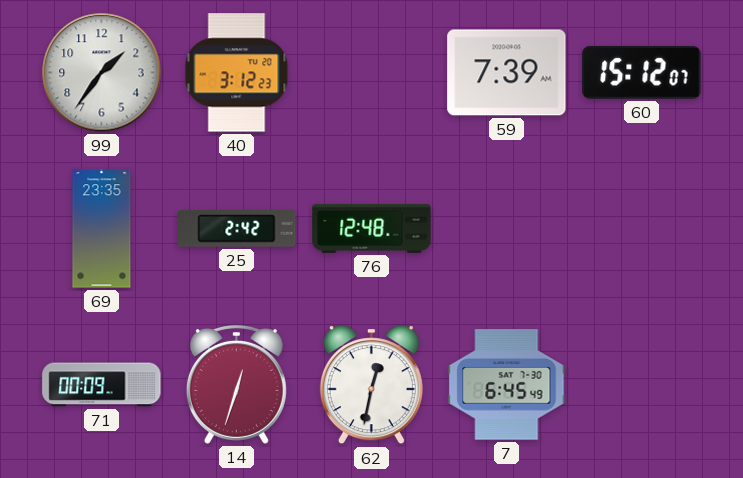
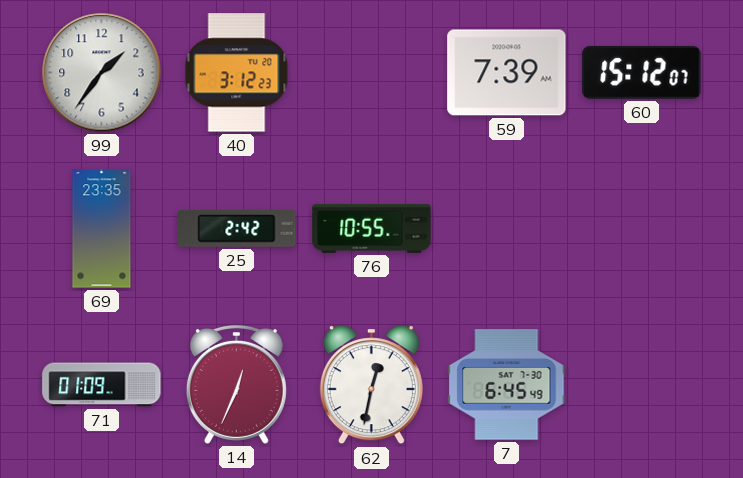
76: 12:48 -> 10:55
71: 00:09 -> 01:09
14: 12:33 -> 12:34
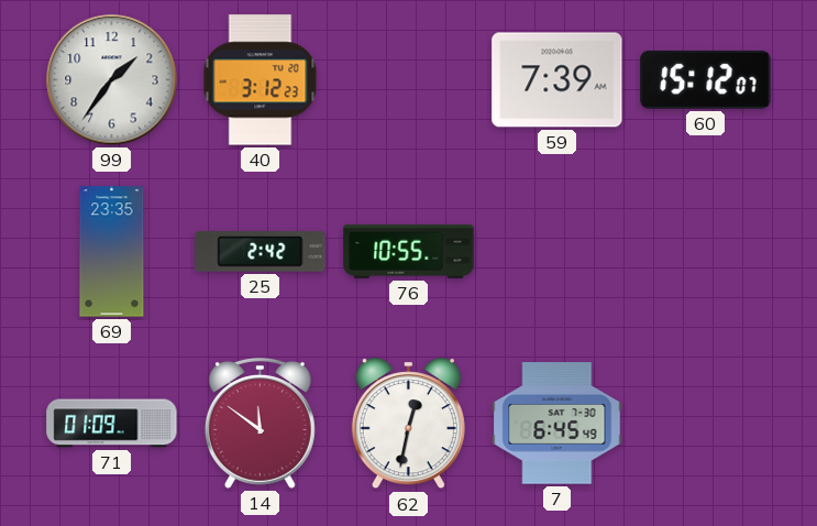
14: 12:34 -> 11:51
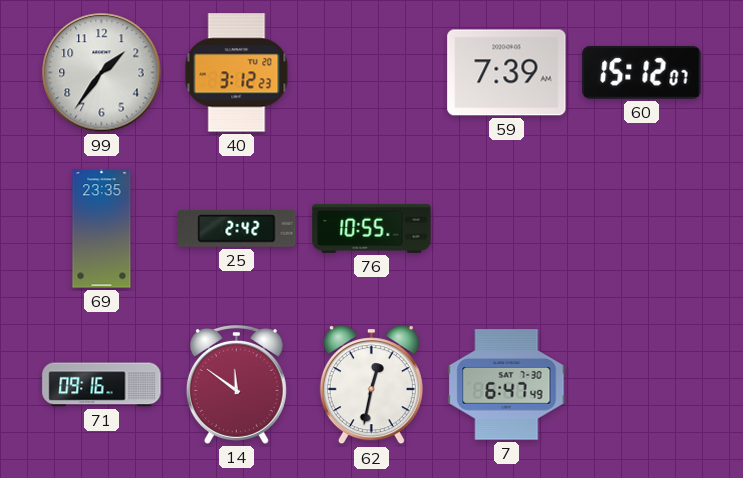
71: 01:09 -> 09:16
7: 6:45 -> 6:47
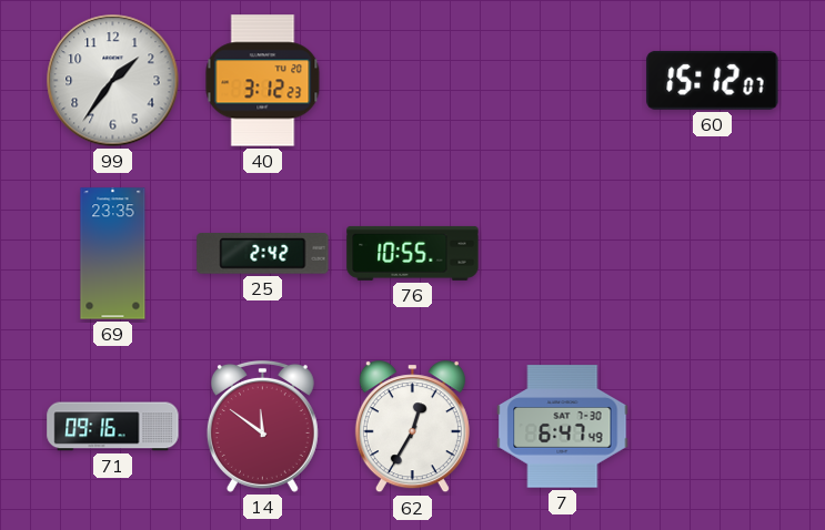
59: 7:39 -> none
62: 12:32 -> 12:35
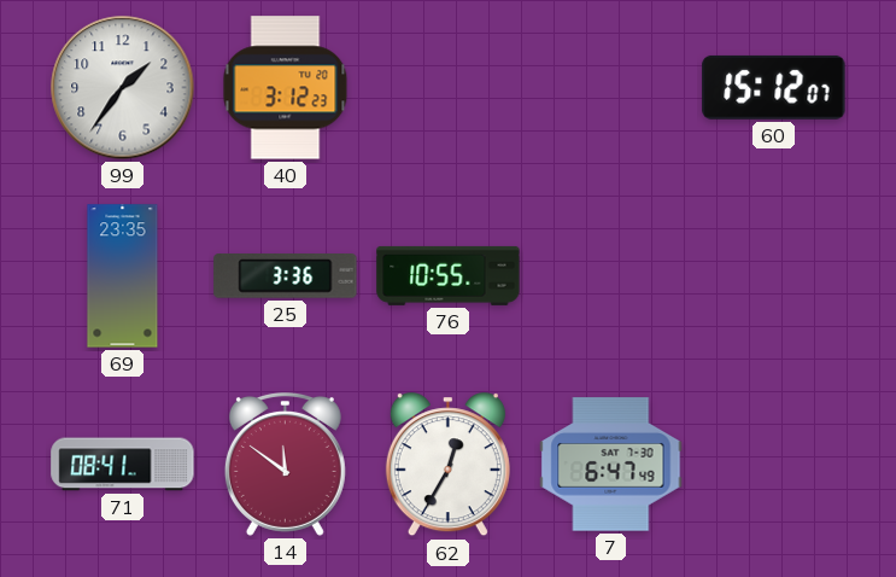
25: 2:42 -> 3:36
71: 09:16 -> 08:41
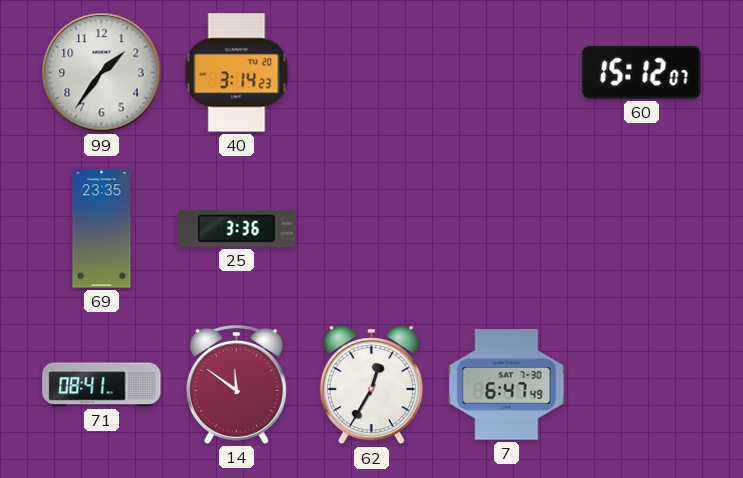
40: 3:12 -> 3:14
76: 10:55 -> none
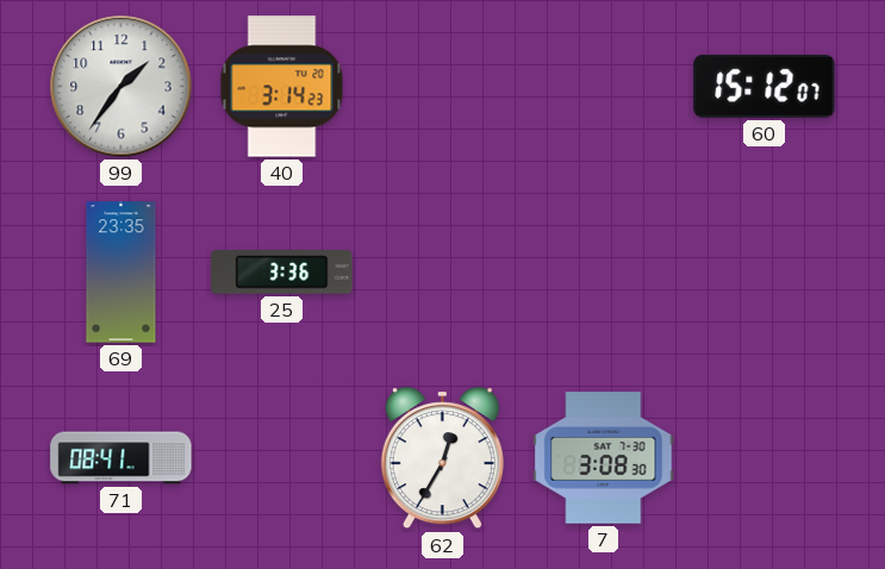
14: 11:51 -> none
7: 6:47 -> 3:08
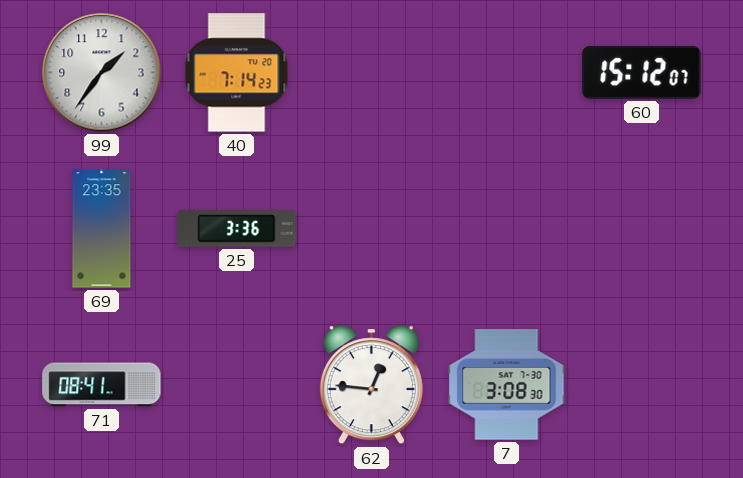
40: 3:14 -> 7:14
62: 12:35 -> 12:46
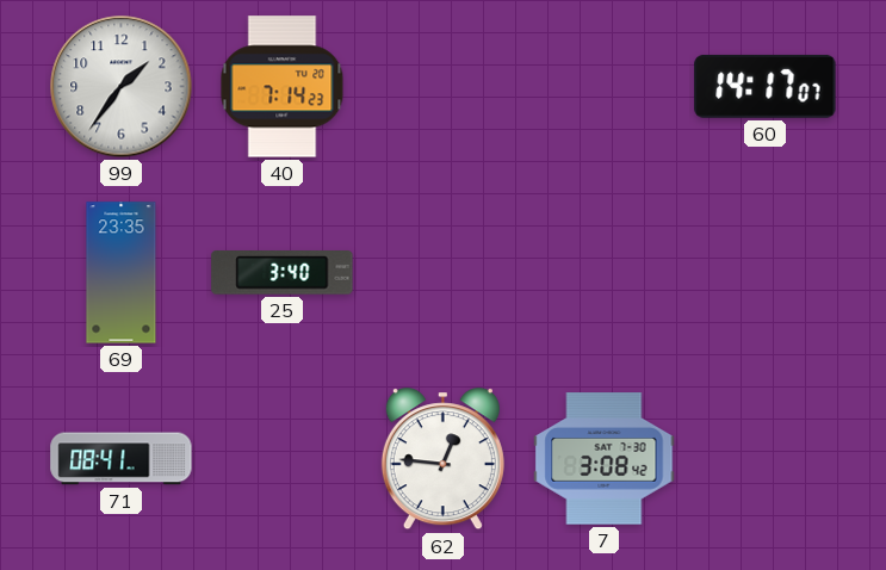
60: 15:12 -> 14:17
25: 3:36 -> 3:40
7: 3:08:30 -> 3:08:42
